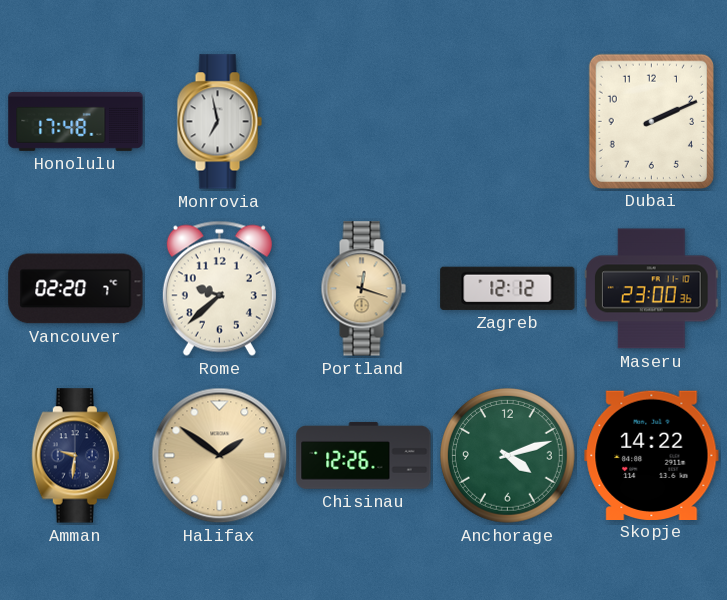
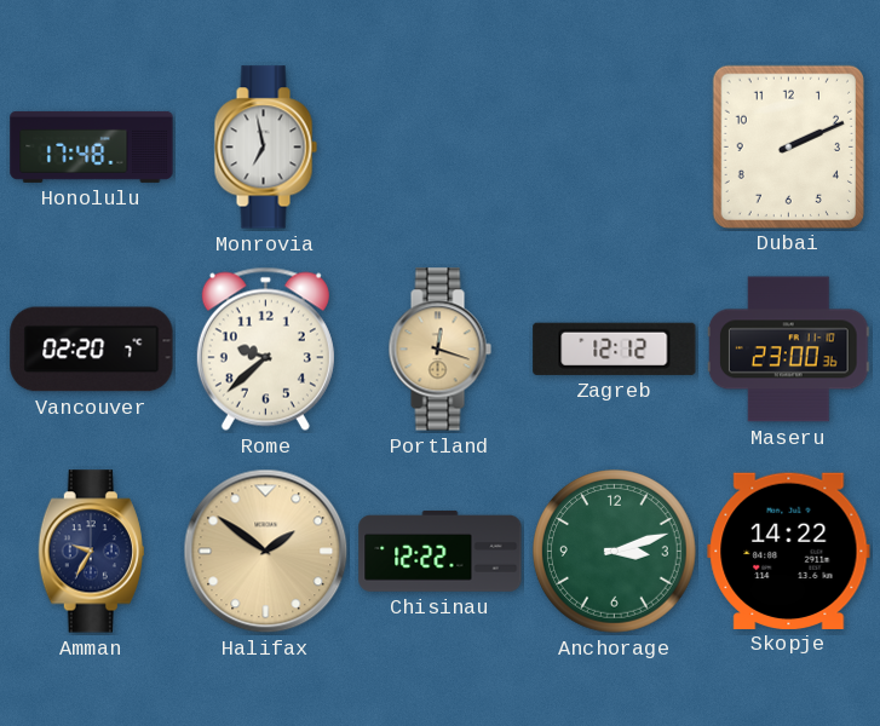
Amman: 9:31 -> 9:35
Chisinau: 12:26 -> 12:22
Anchorage: 4:12 -> 3:12
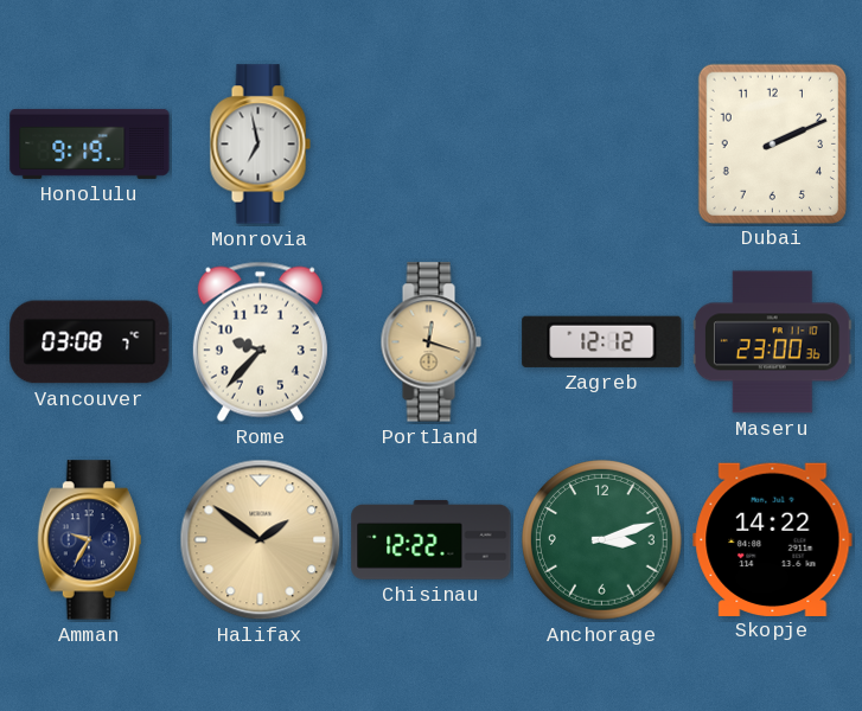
Honolulu: 17:48 -> 9:19
Vancouver: 02:20 -> 03:08
Rome: 9:38 -> 9:37
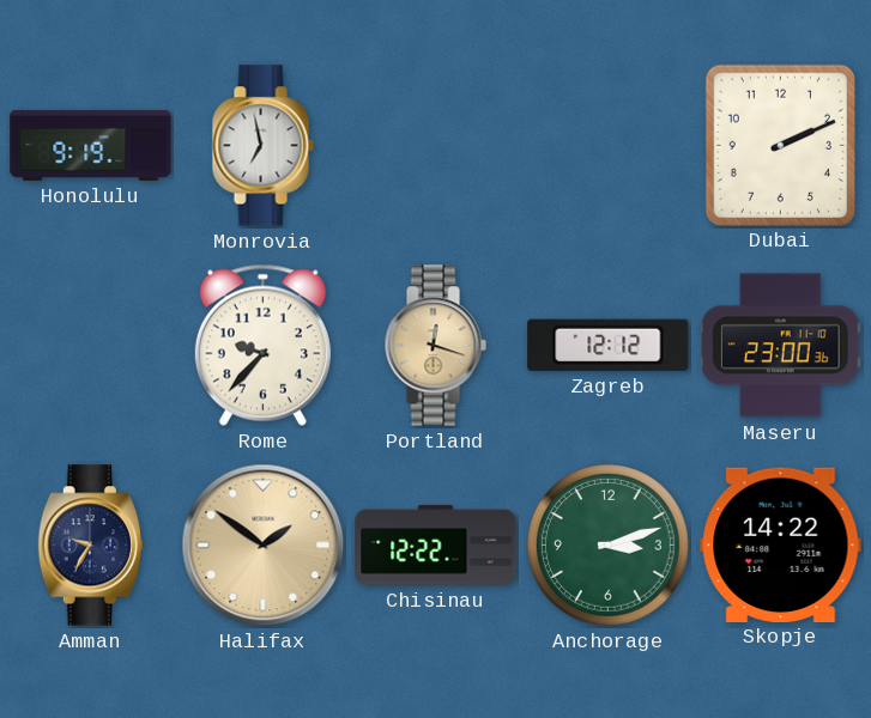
Vancouver: 03:08 -> none
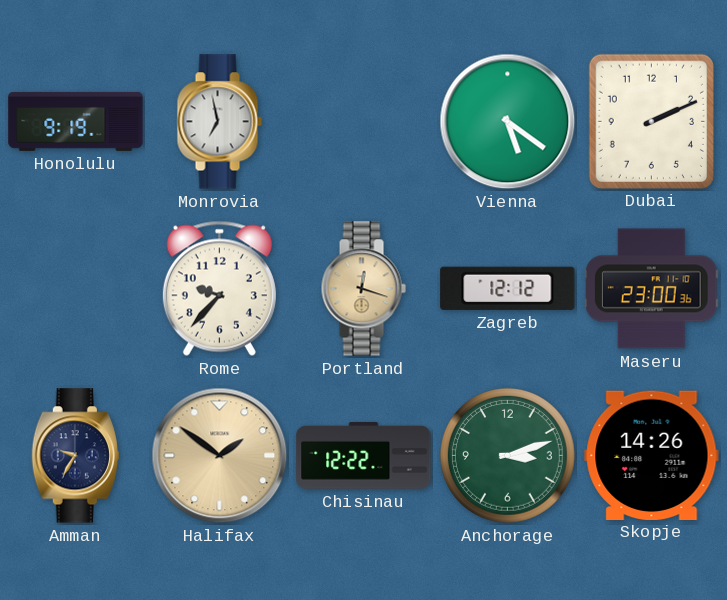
Vienna: none -> 5:21
Skopje: 14:22 -> 14:26
